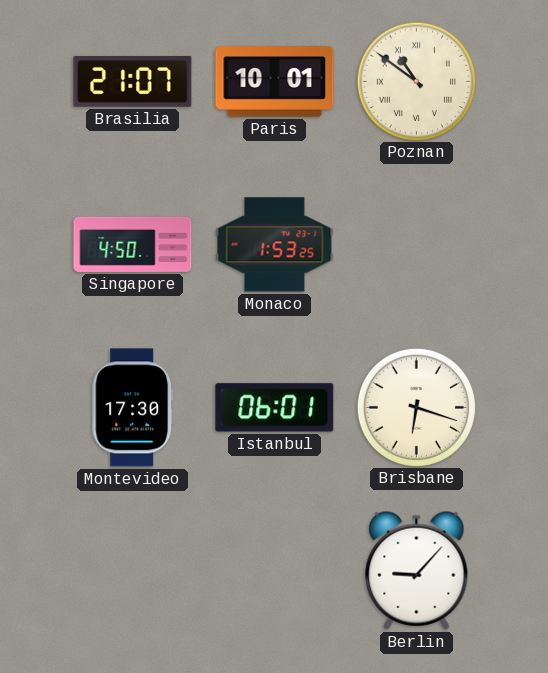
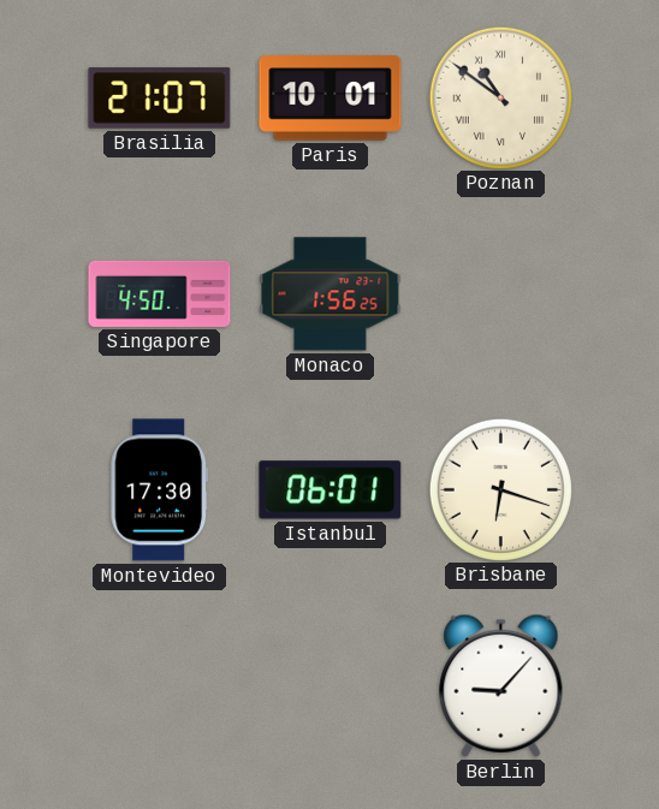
Monaco: 1:53 -> 1:56
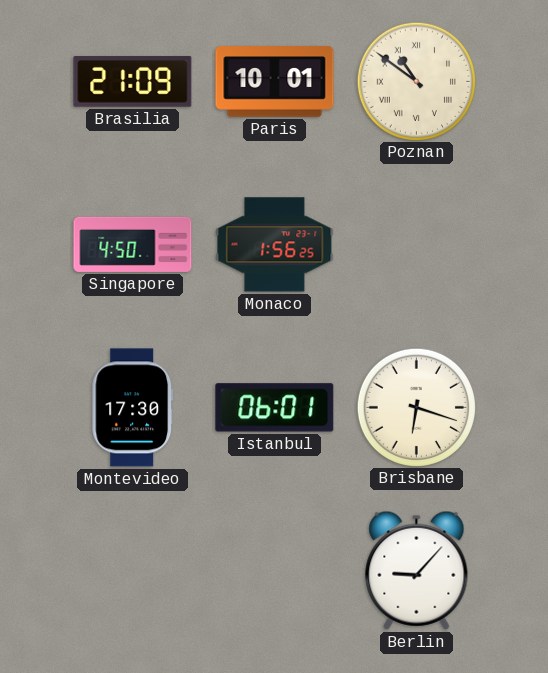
Brasilia: 21:07 -> 21:09
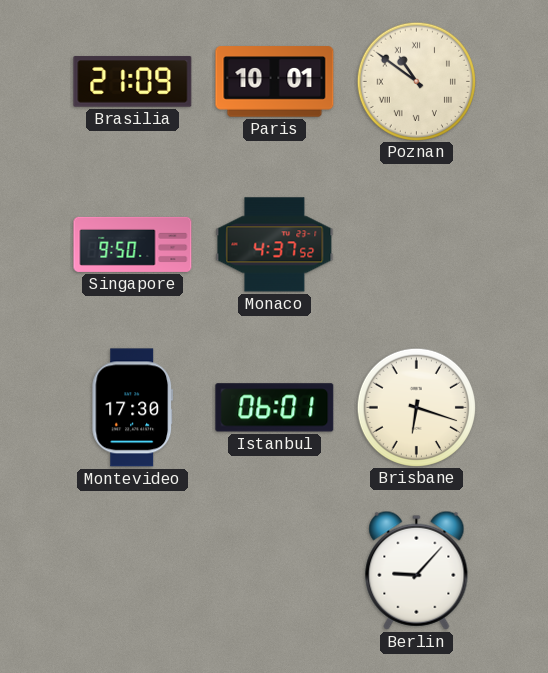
Singapore: 4:50 -> 9:50
Monaco: 1:56 -> 4:37
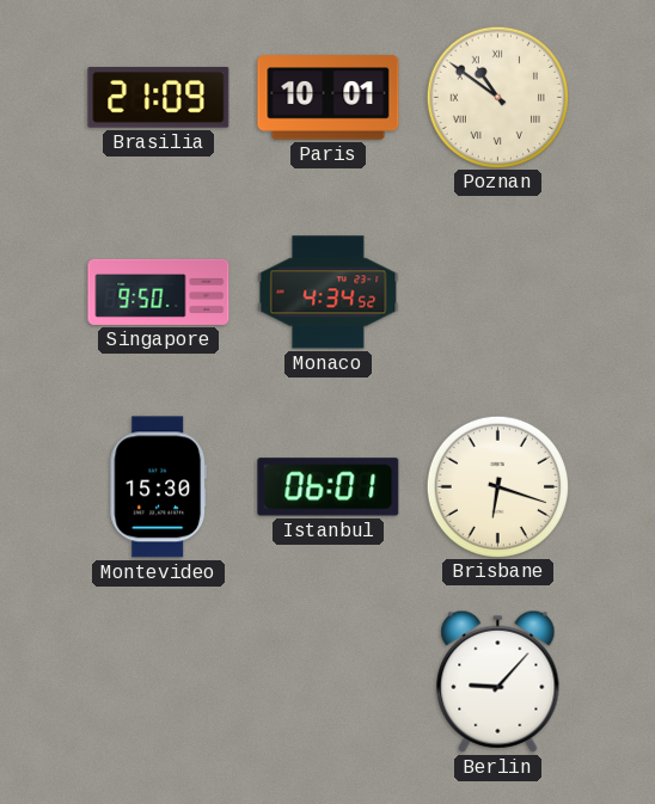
Monaco: 4:37 -> 4:34
Montevideo: 17:30 -> 15:30
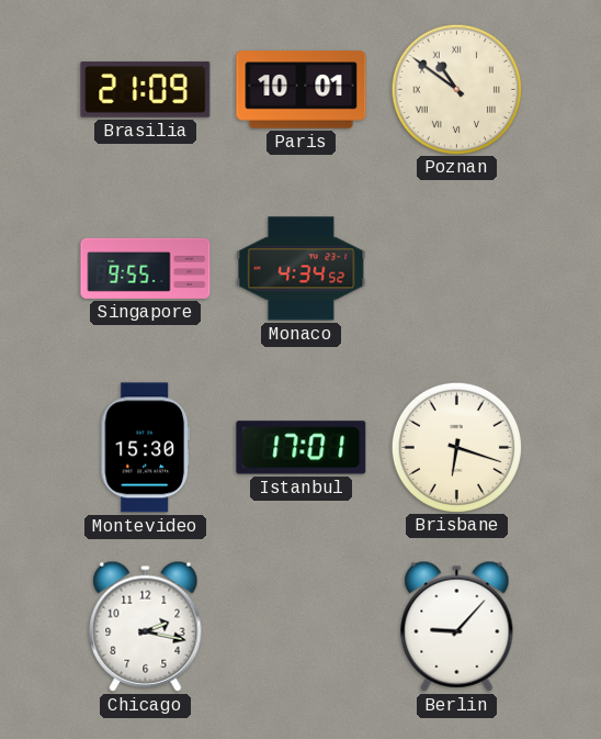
Singapore: 9:50 -> 9:55
Istanbul: 06:01 -> 17:01
Chicago: none -> 2:17
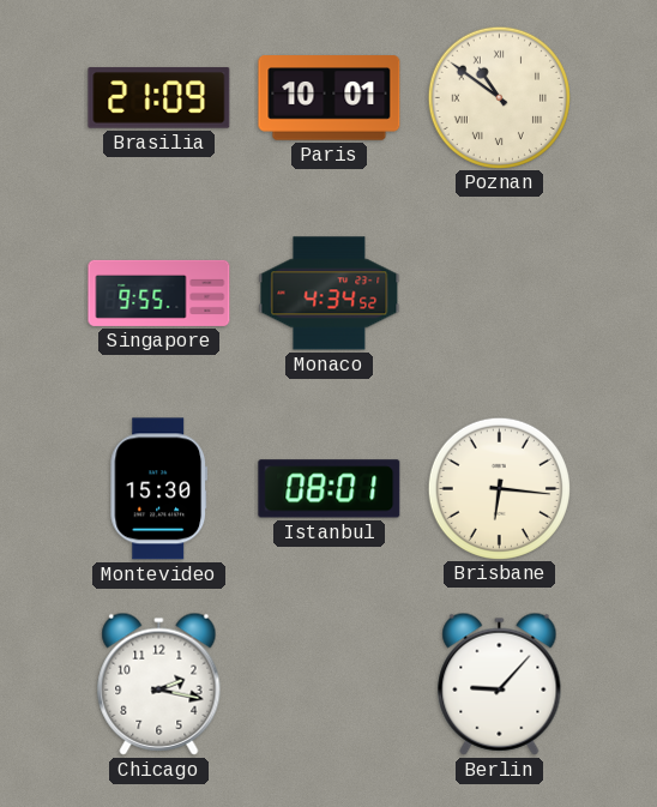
Istanbul: 17:01 -> 08:01
Brisbane: 6:18 -> 6:16
